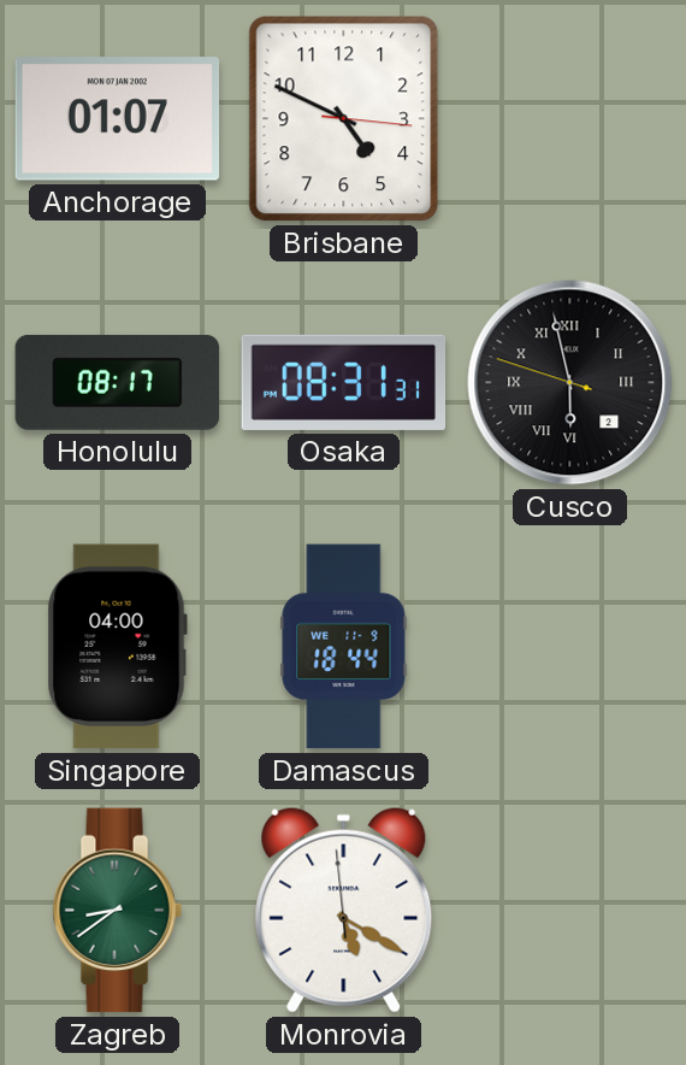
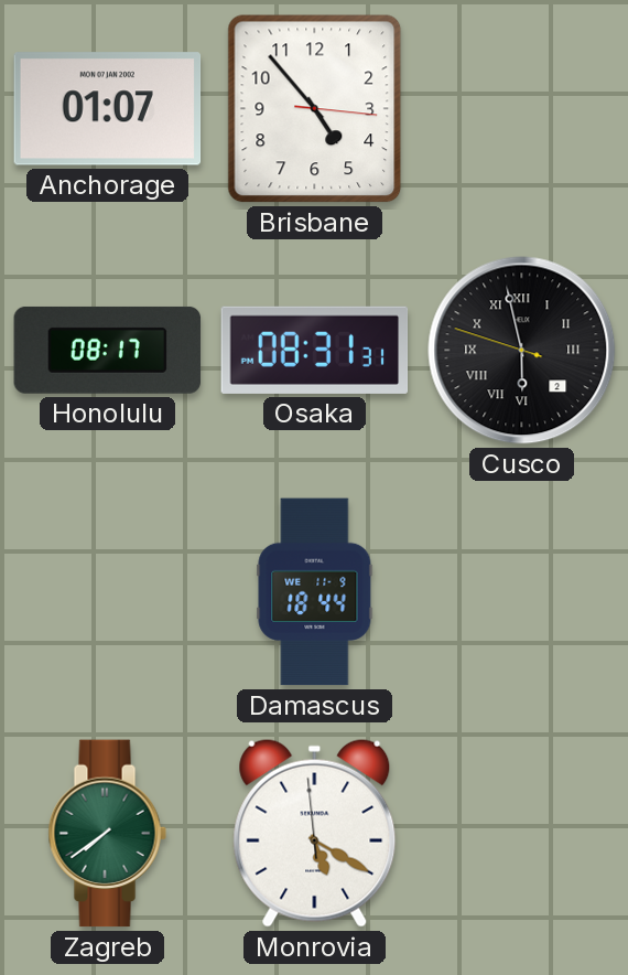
Brisbane: 4:49 -> 4:53
Singapore: 04:00 -> none
Zagreb: 8:39 -> 7:39
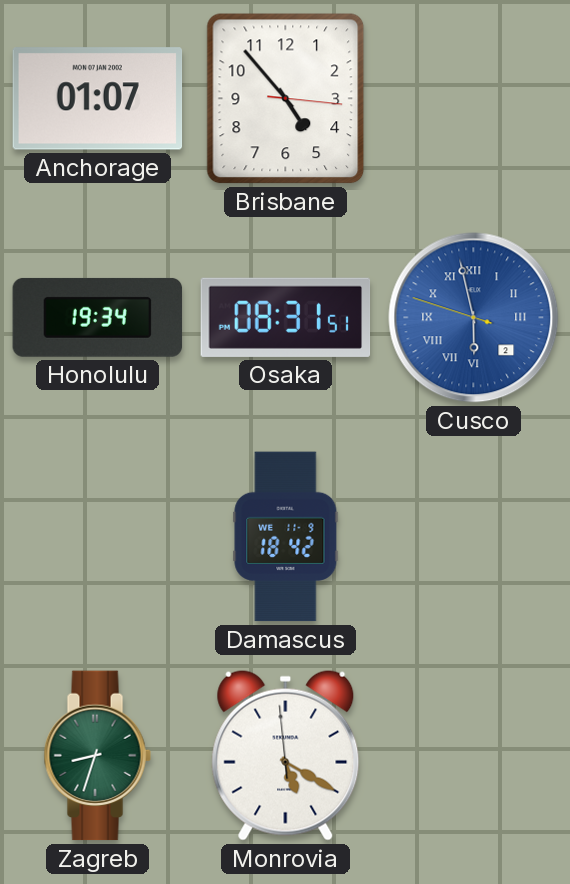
Honolulu: 08:17 -> 19:34
Osaka: 08:31:31 -> 08:31:51
Cusco dial: black -> blue
Damascus: 18:44 -> 18:42
Zagreb: 7:39 -> 8:33
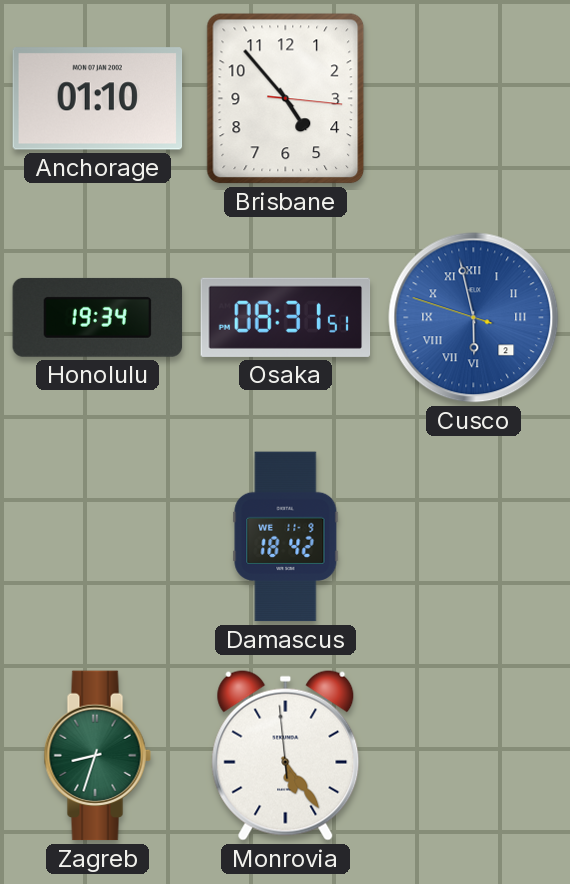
Anchorage: 01:07 -> 01:10
Monrovia: 5:19 -> 5:23
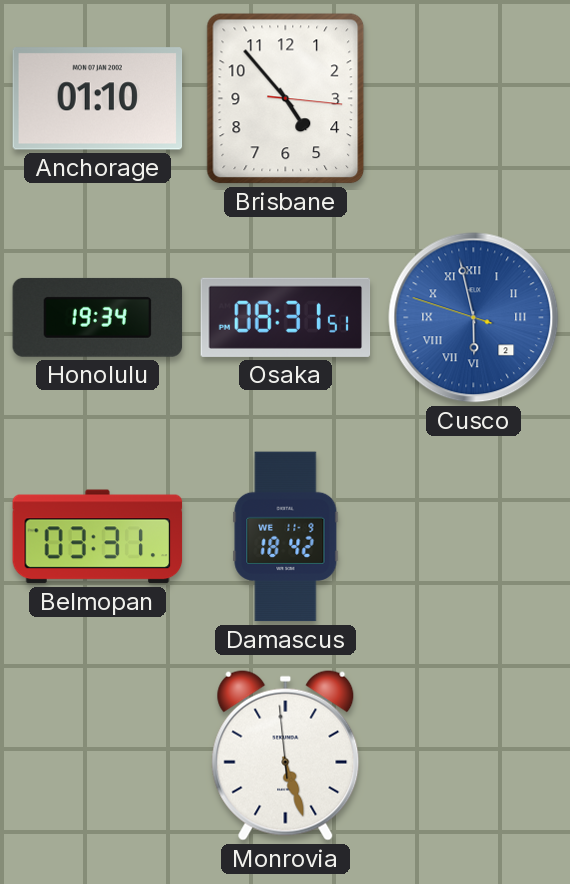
Belmopan: none -> 03:31
Zagreb: 8:33 -> none
Monrovia: 5:23 -> 5:26
